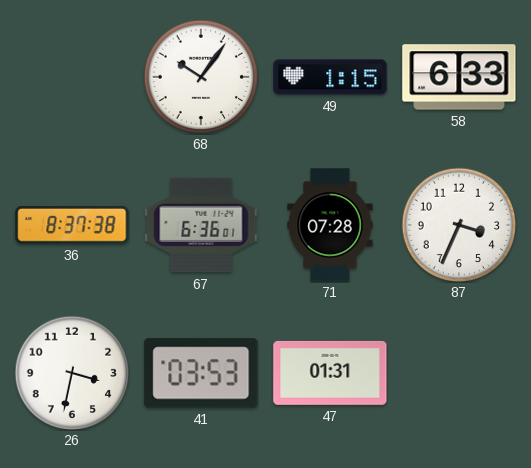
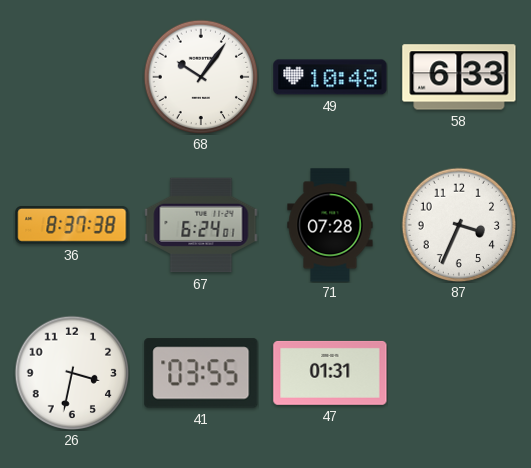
49: 1:15 -> 10:48
67: 6:36 -> 6:24
41: 03:53 -> 03:55
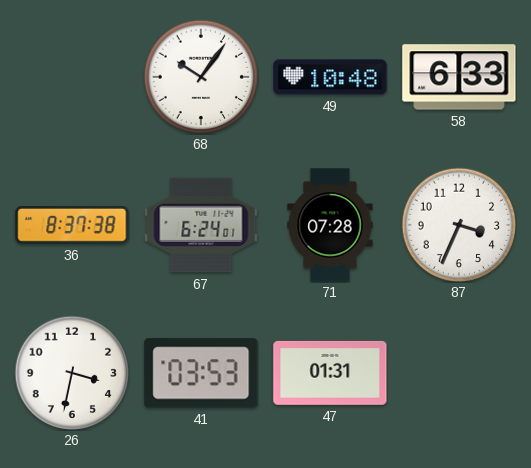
41: 03:55 -> 03:53
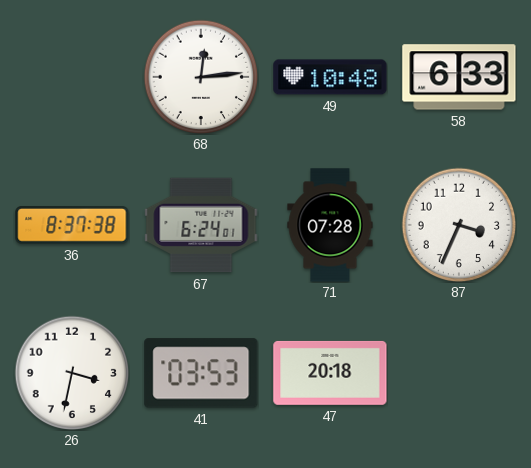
68: 10:06 -> 12:14
47: 01:31 -> 20:18
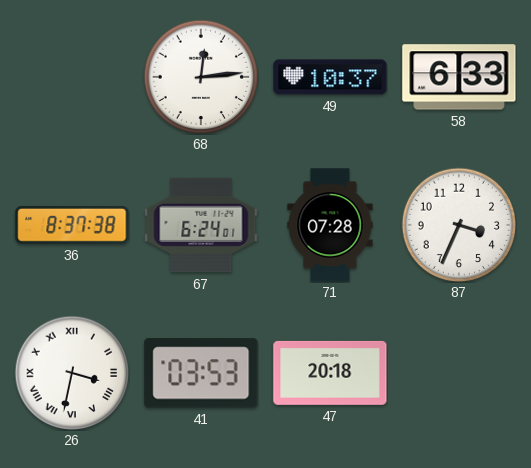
49: 10:48 -> 10:37
26 numerals: Arabic -> Roman
